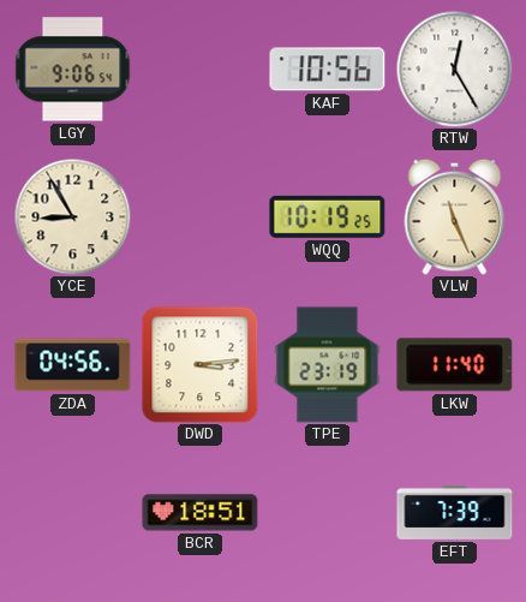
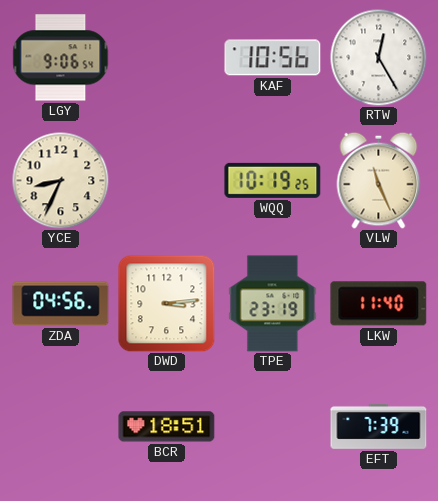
YCE: 8:55 -> 8:34
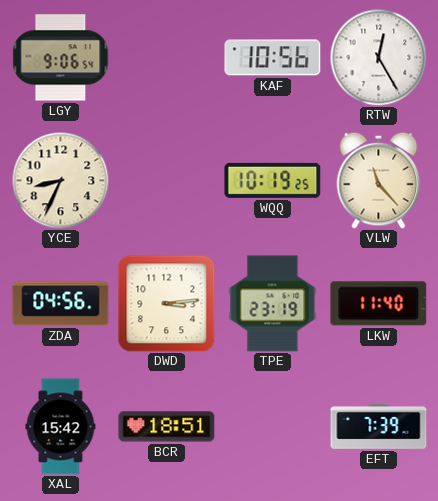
VLW: 11:26 -> 11:23
XAL: none -> 15:42
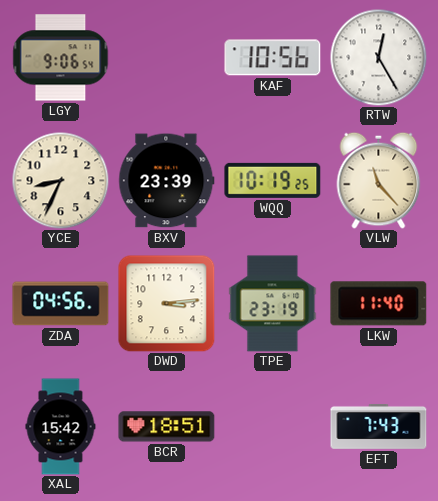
BXV: none -> 23:39
EFT: 7:39 -> 7:43
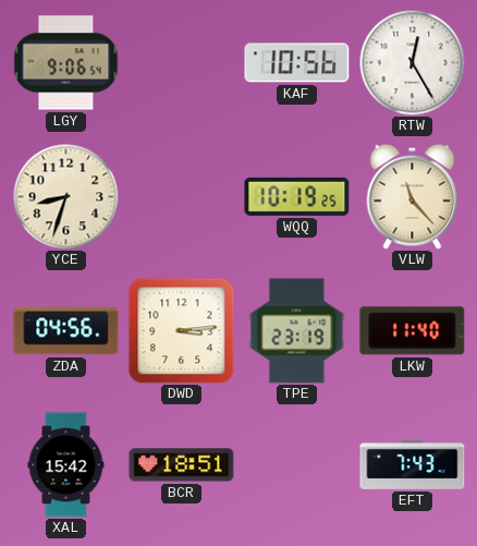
YCE: 8:34 -> 8:33
BXV: 23:39 -> none
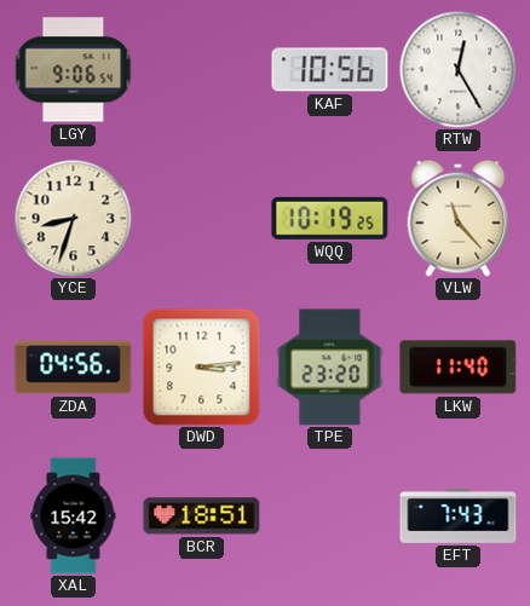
TPE: 23:19 -> 23:20
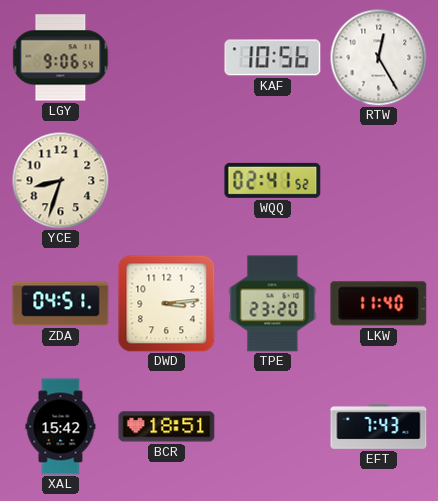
WQQ: 10:19 -> 02:41
VLW: 11:23 -> none
ZDA: 04:56 -> 04:51
